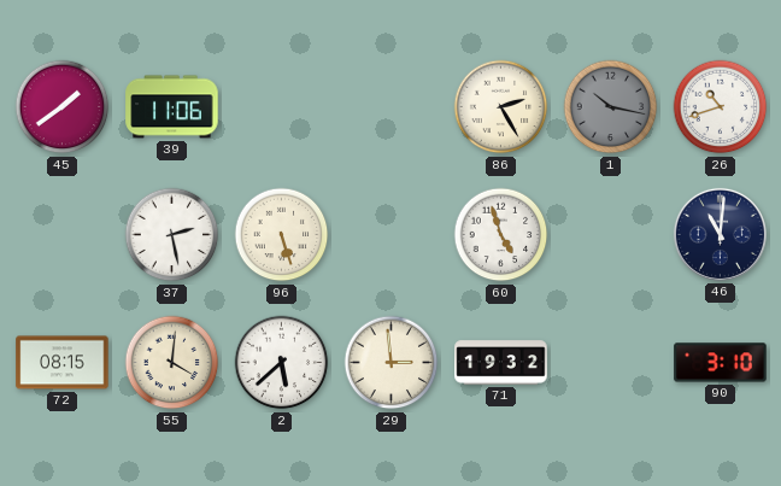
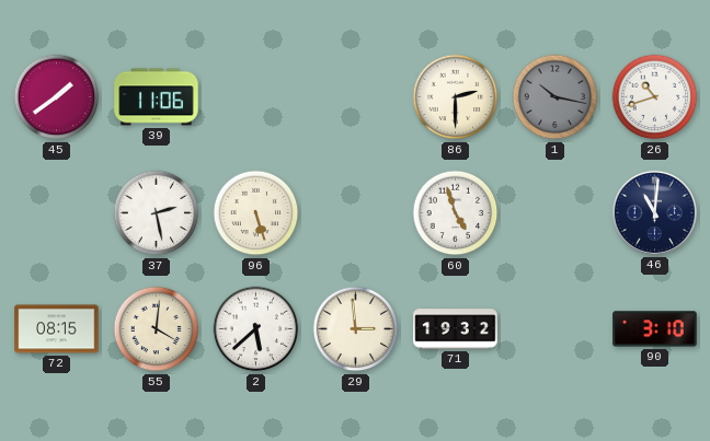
86: 2:25 -> 2:30
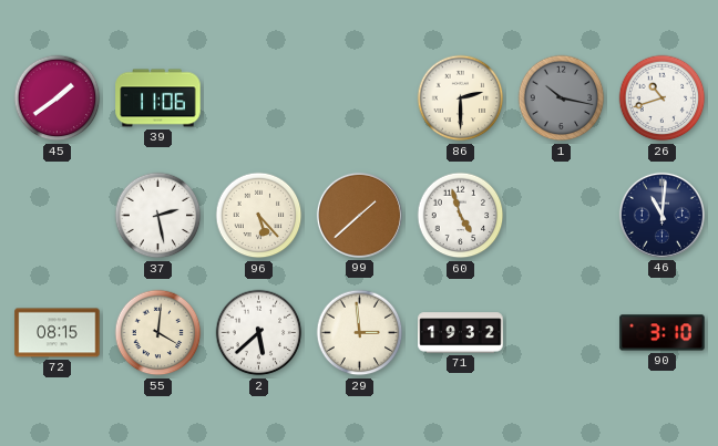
96: 5:27 -> 5:23
99: none -> 1:38
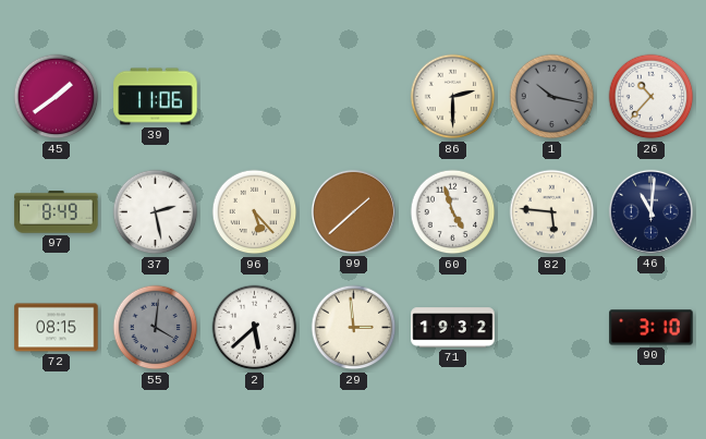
26: 10:42 -> 10:37
97: none -> 8:49
82: none -> 5:46
55 dial: cream -> grey
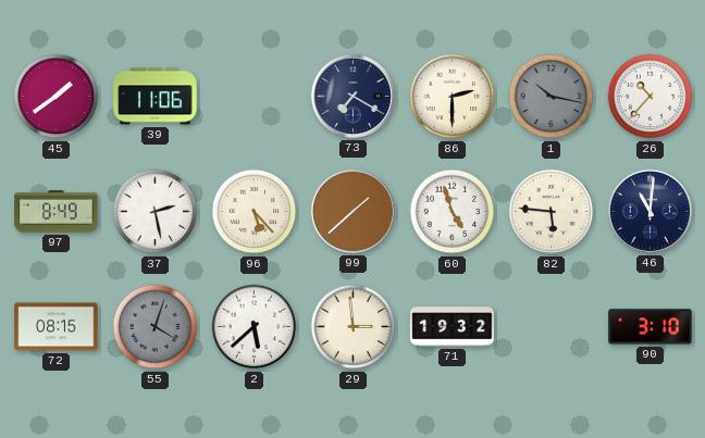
73: none -> 7:20
55: 4:01 -> 4:03
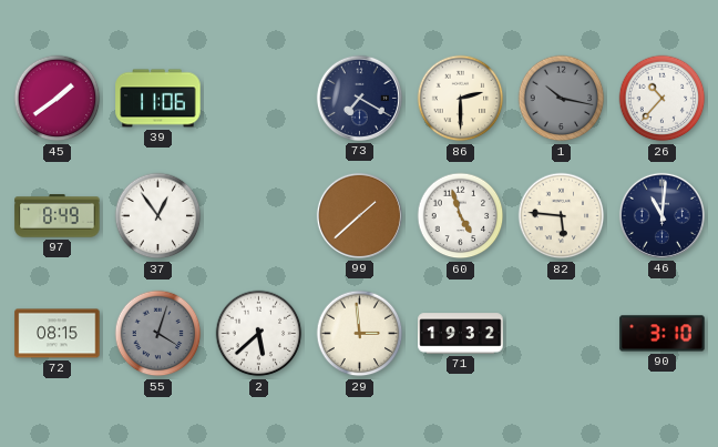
37: 2:28 -> 12:54
96: 5:23 -> none
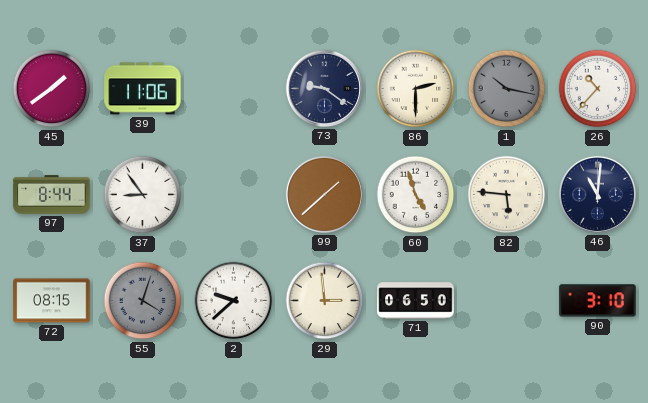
73: 7:20 -> 9:21
97: 8:49 -> 8:44
37: 12:54 -> 8:54
2: 5:38 -> 9:38
71: 19:32 -> 06:50
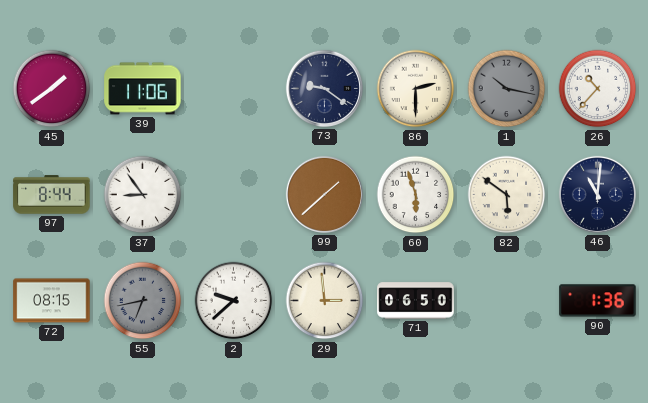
60: 4:57 -> 5:57
82: 5:46 -> 5:51
55: 4:03 -> 6:43
90: 3:10 -> 1:36
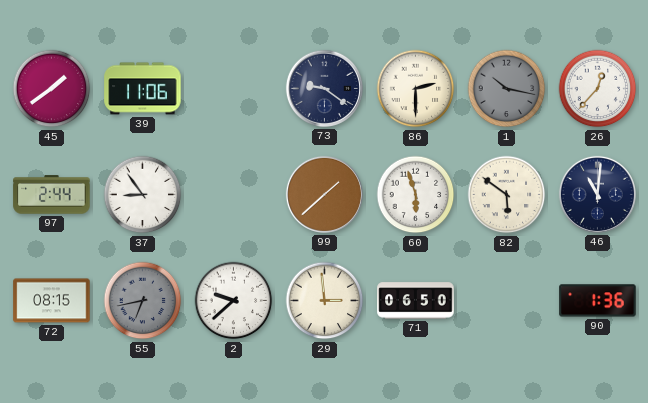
26: 10:37 -> 12:37
97: 8:44 -> 2:44
